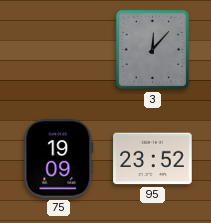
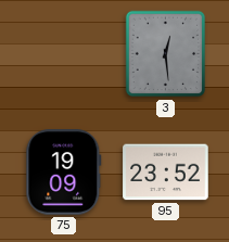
3: 12:07 -> 12:29
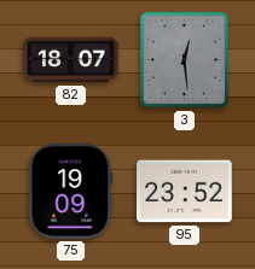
82: none -> 18:07
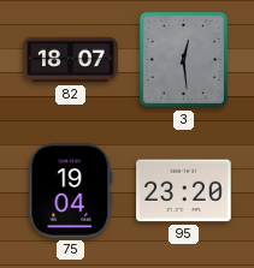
75: 19:09 -> 19:04
95: 23:52 -> 23:20
